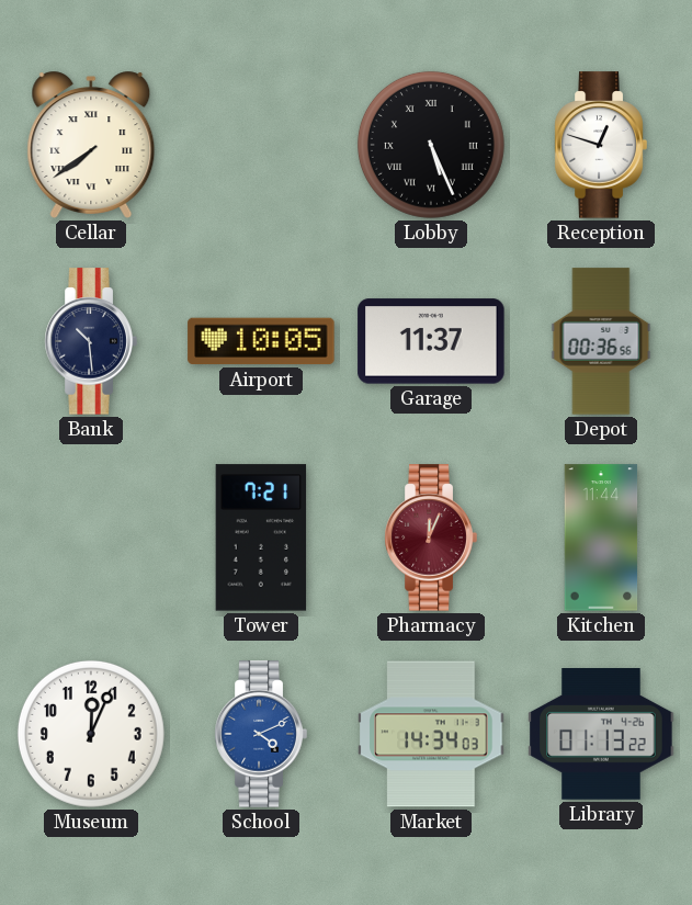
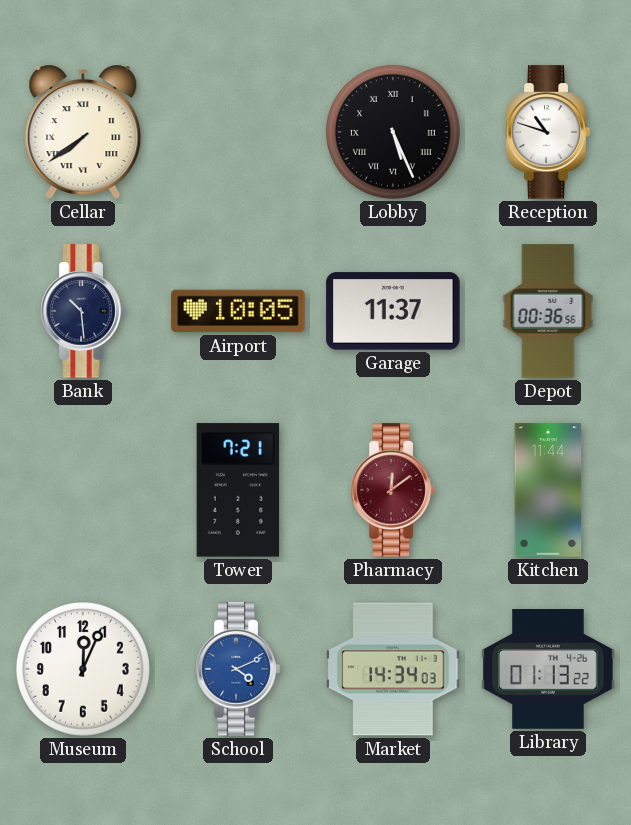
Reception: 12:48 -> 10:48
Pharmacy: 12:04 -> 12:09
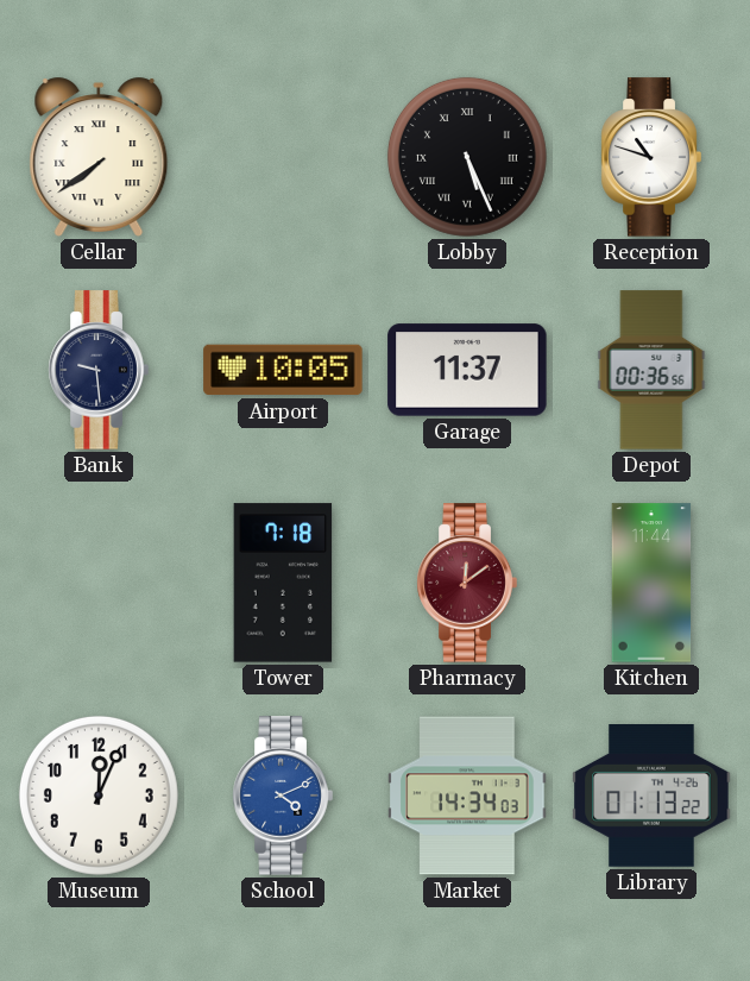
Bank: 10:29 -> 9:29
Tower: 7:21 -> 7:18
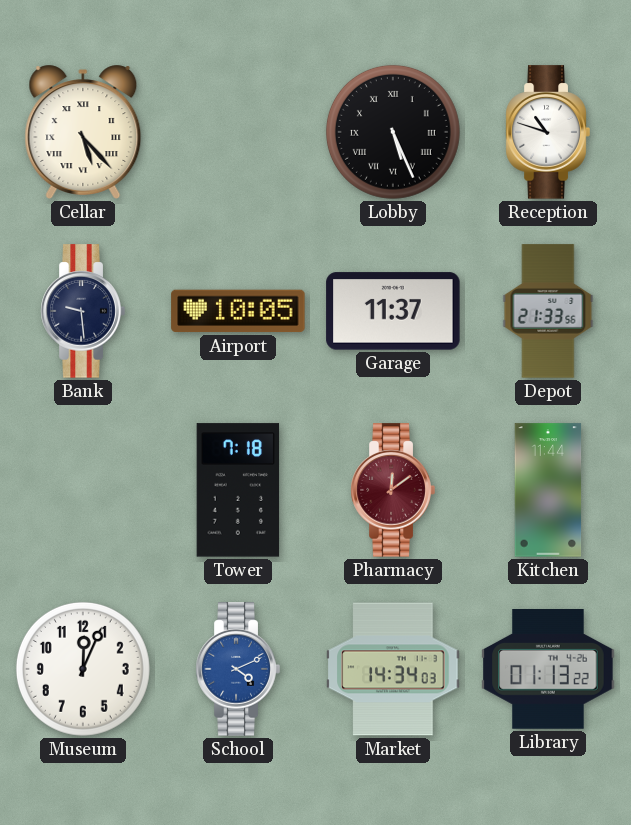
Cellar: 7:39 -> 5:23
Depot: 00:36 -> 21:33
